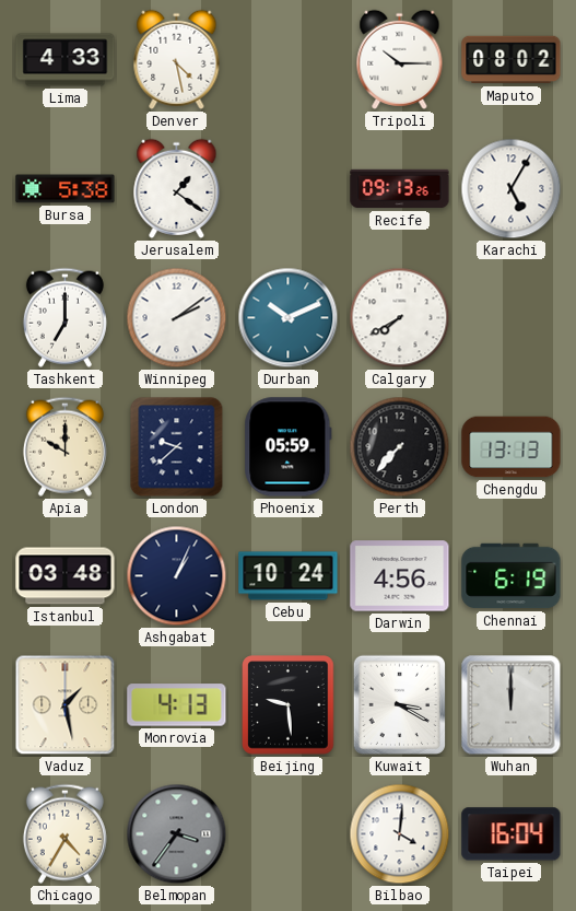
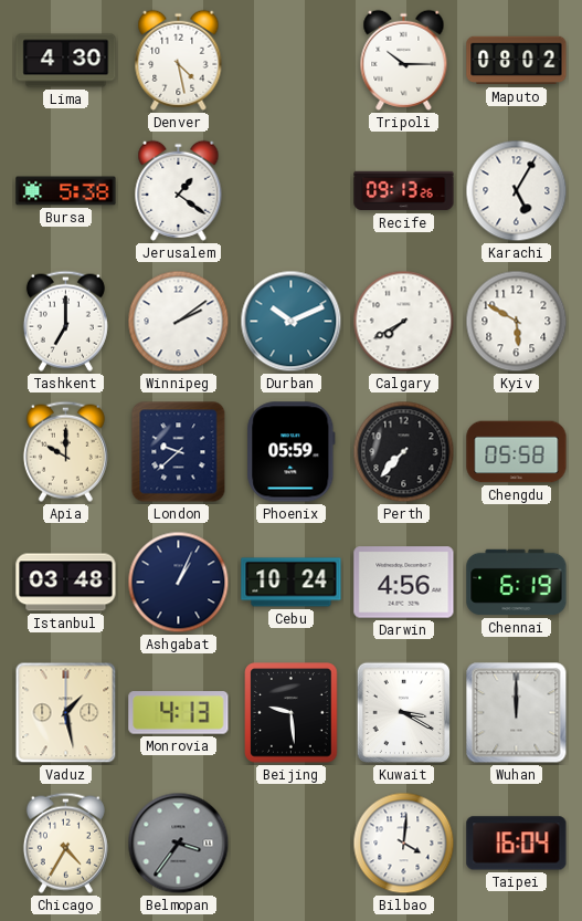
Lima: 4:33 -> 4:30
Kyiv: none -> 5:50
Chengdu: 13:13 -> 05:58
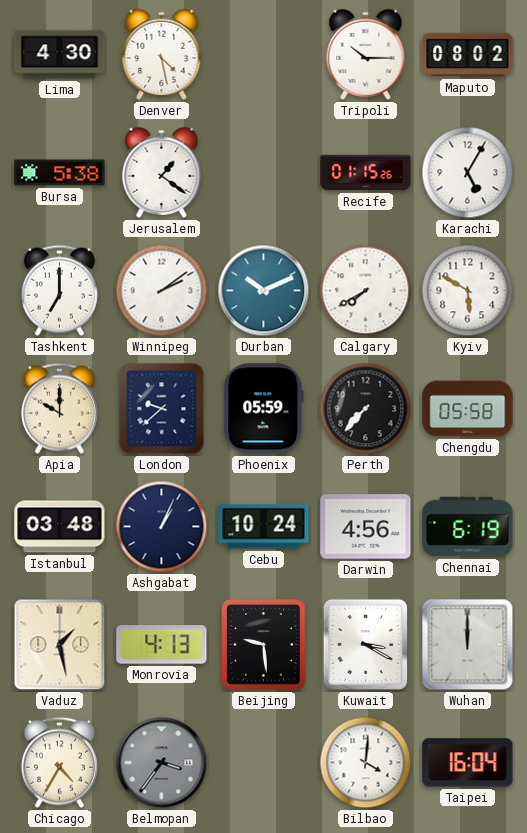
Recife: 09:13 -> 01:15
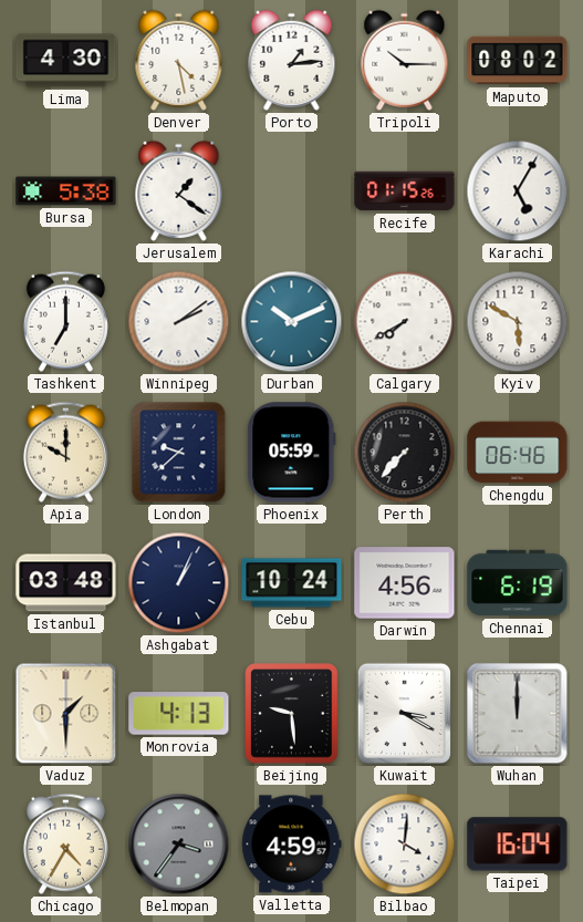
Porto: none -> 1:14
Chengdu: 05:58 -> 06:46
Vaduz: 1:28 -> 1:30
Valletta: none -> 4:59
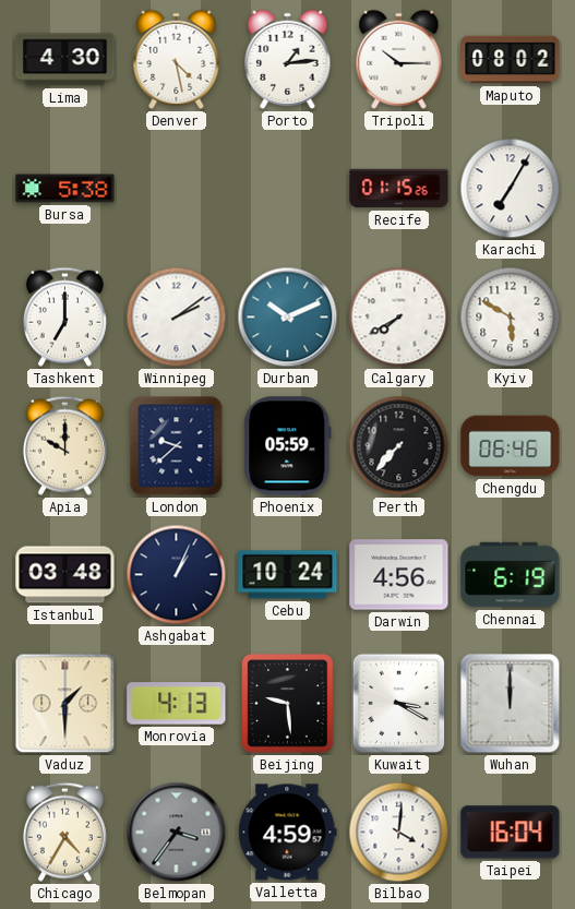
Jerusalem: 1:21 -> none
Karachi: 5:05 -> 7:05
